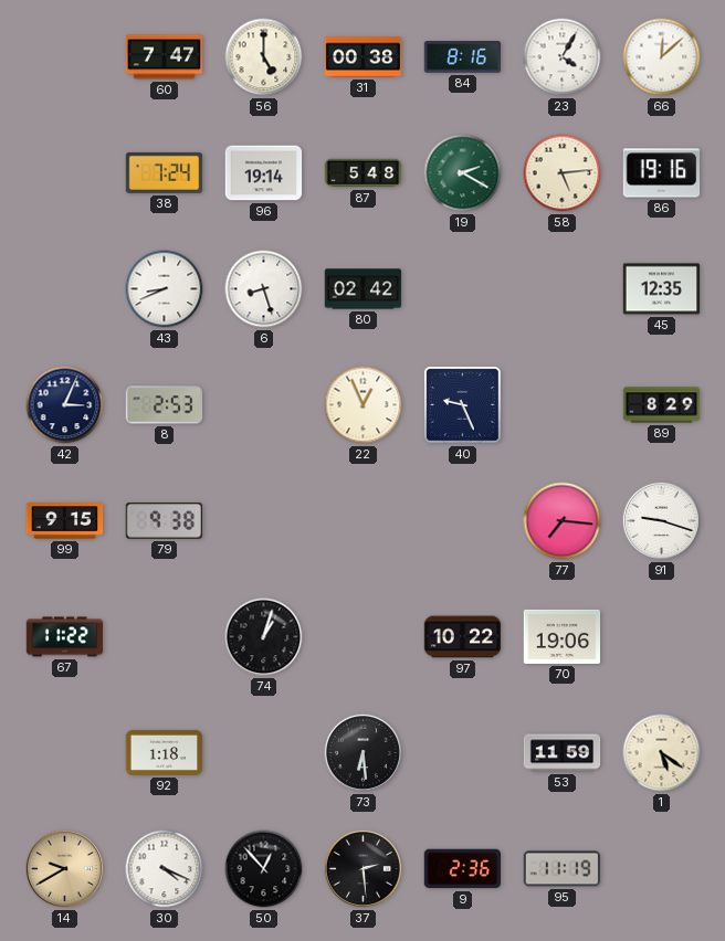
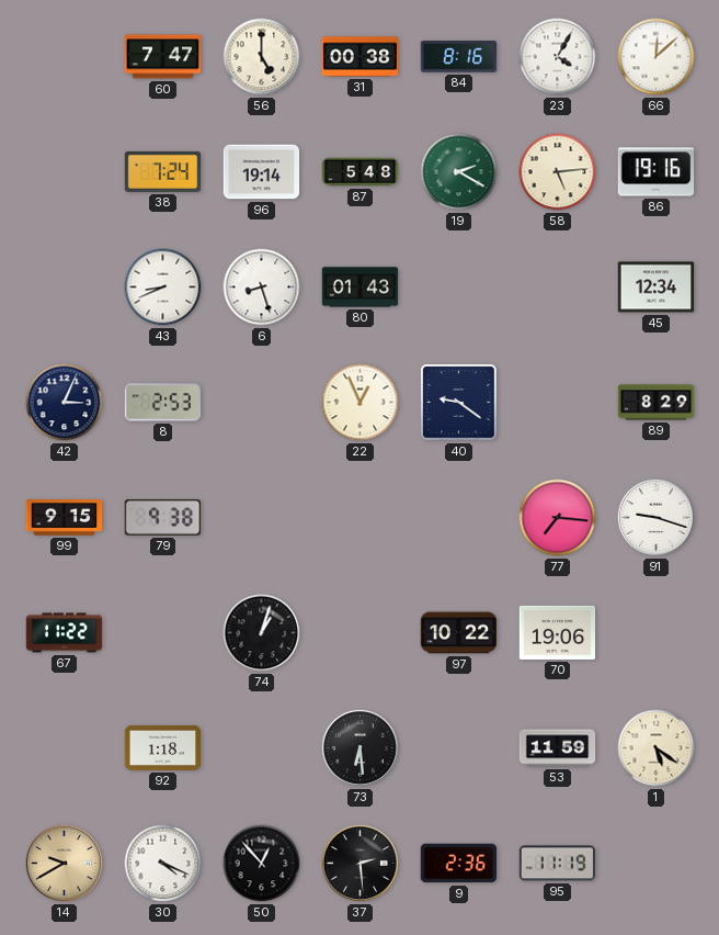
80: 02:42 -> 01:43
45: 12:35 -> 12:34
40: 9:26 -> 9:21
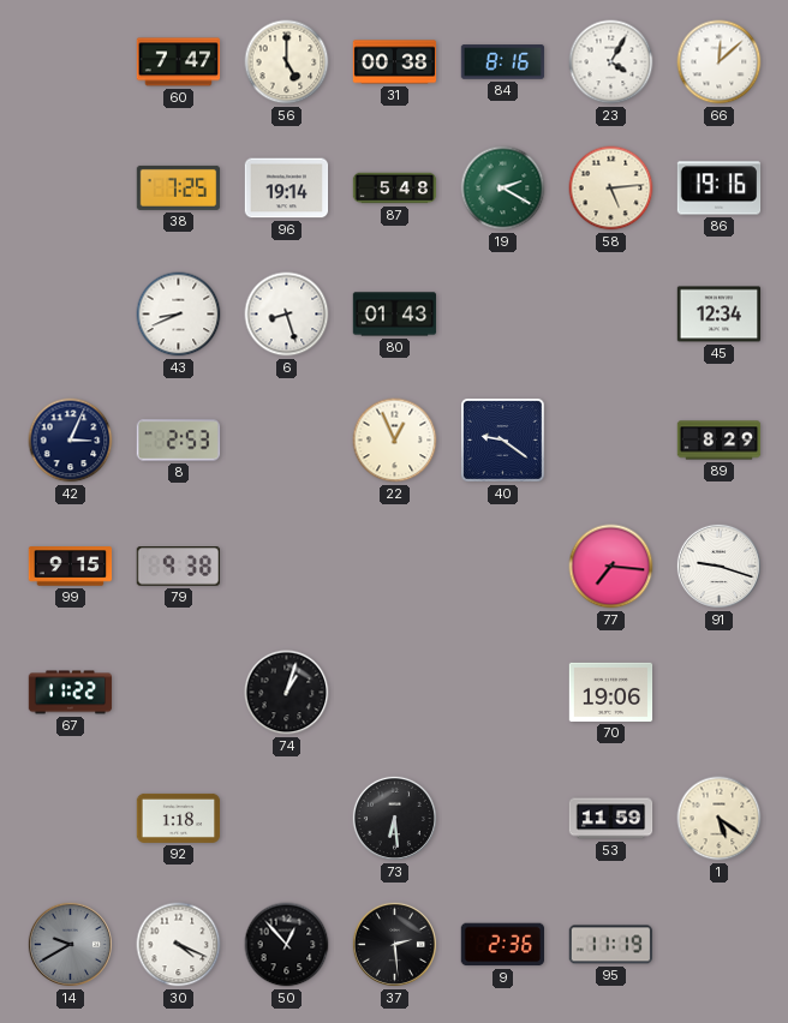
38: 7:24 -> 7:25
97: 10:22 -> none
14 dial: champagne -> grey
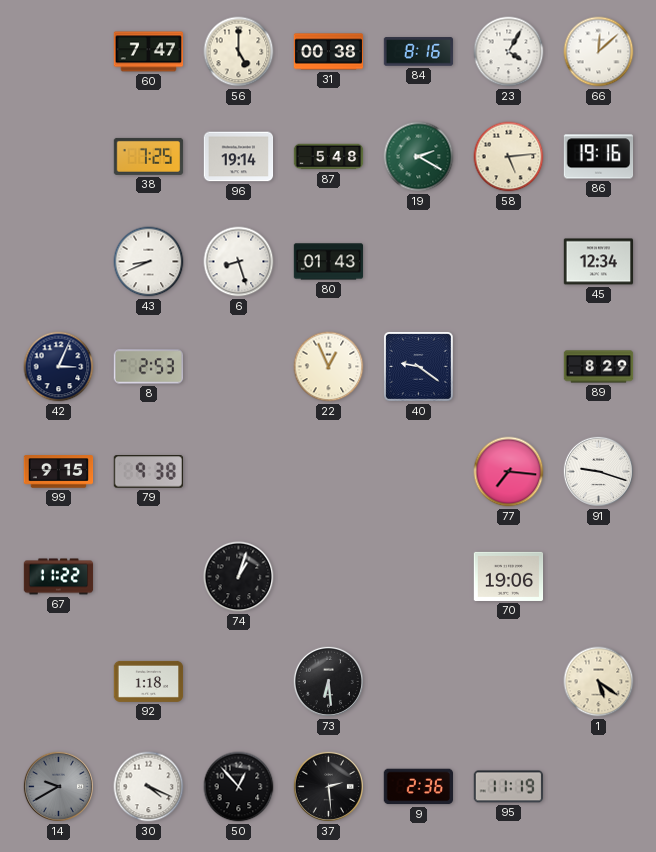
53: 11:59 -> none
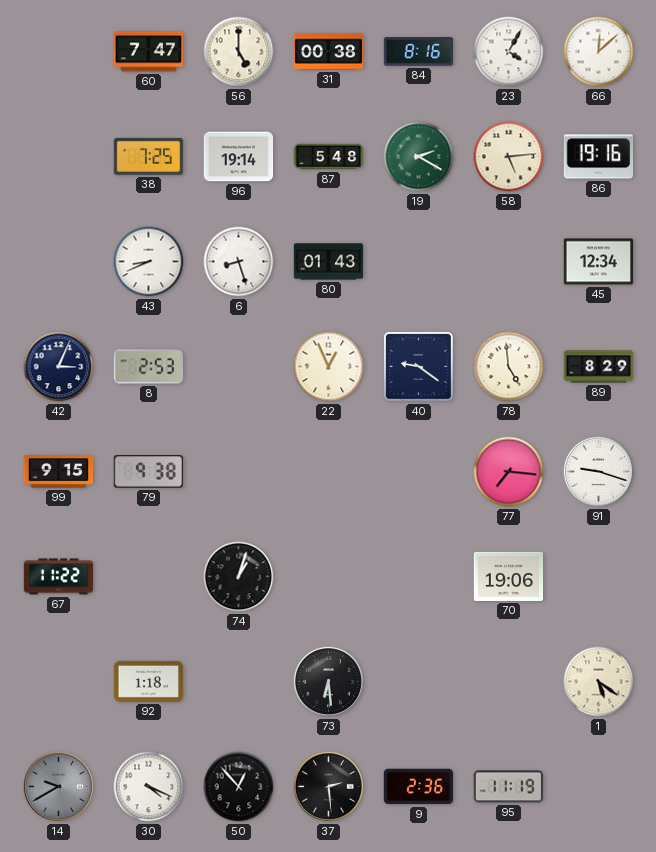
78: none -> 4:59
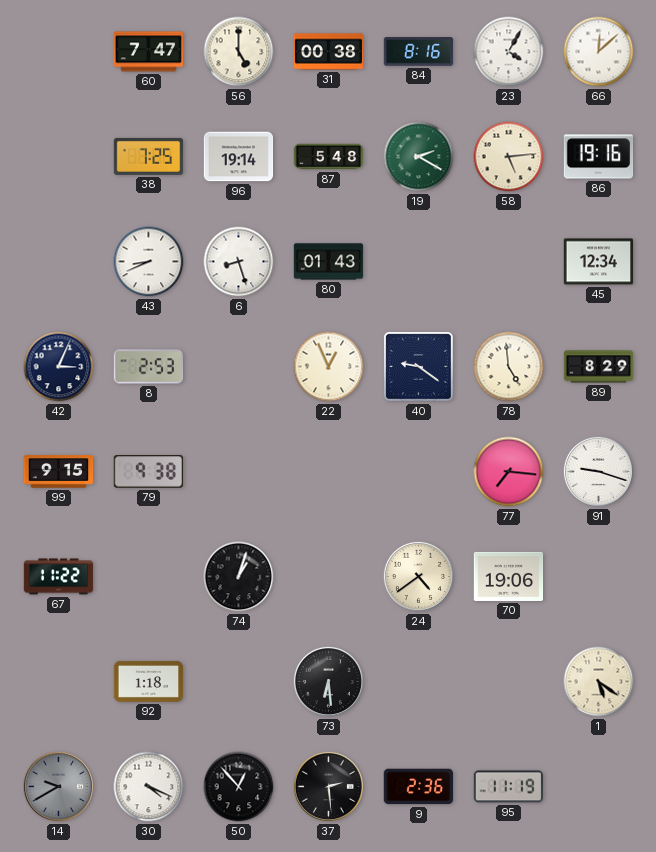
24: none -> 4:39
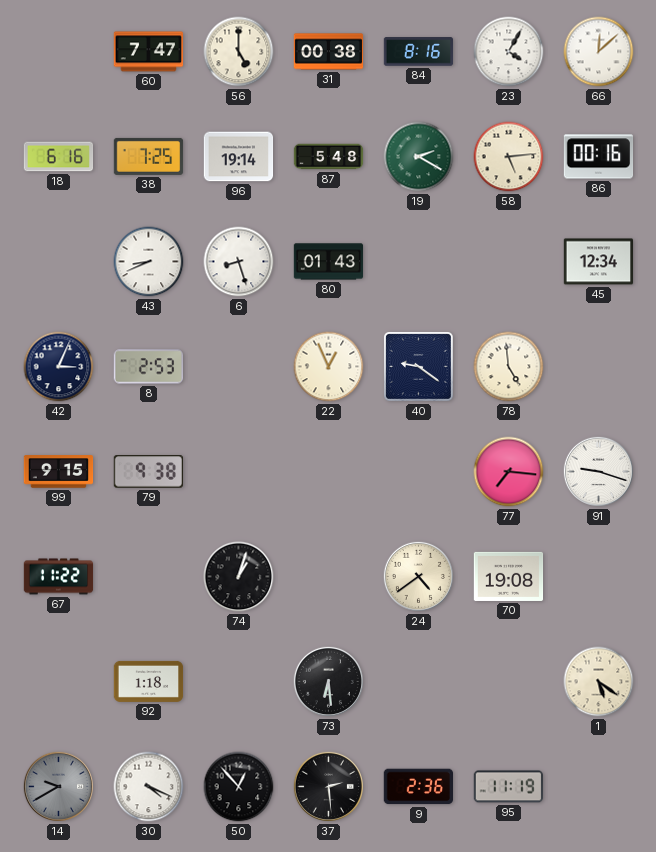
18: none -> 6:16
86: 19:16 -> 00:16
89: 8:29 -> none
70: 19:06 -> 19:08
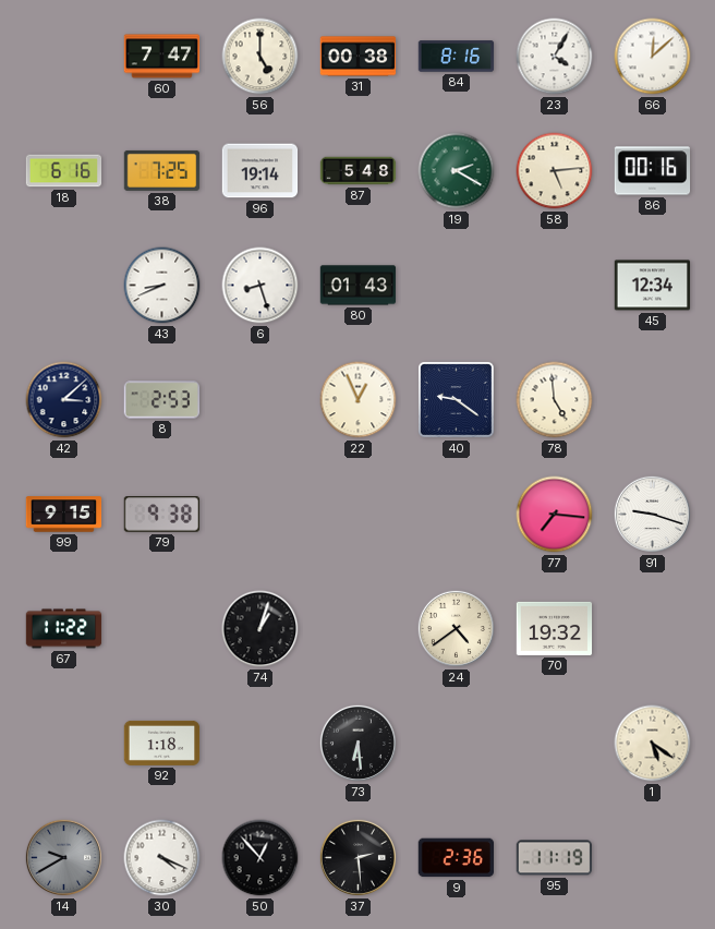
42: 3:04 -> 3:08
70: 19:08 -> 19:32
